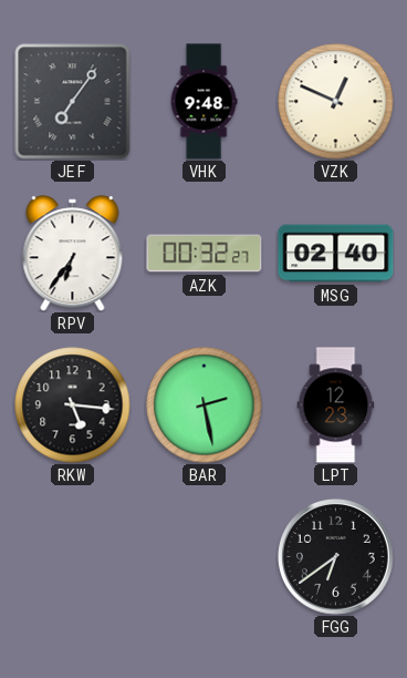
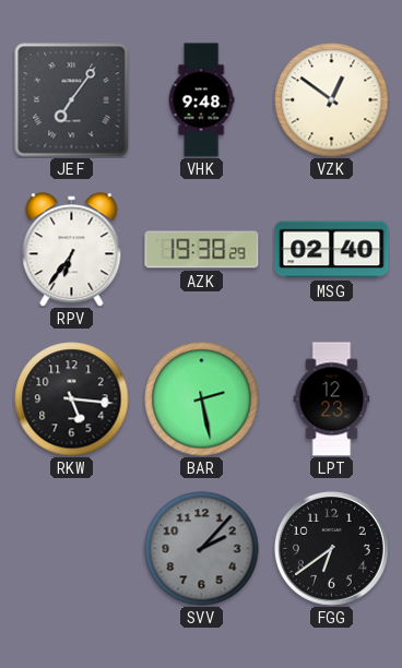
VZK: 12:49 -> 12:51
AZK: 00:32 -> 19:38
SVV: none -> 2:07
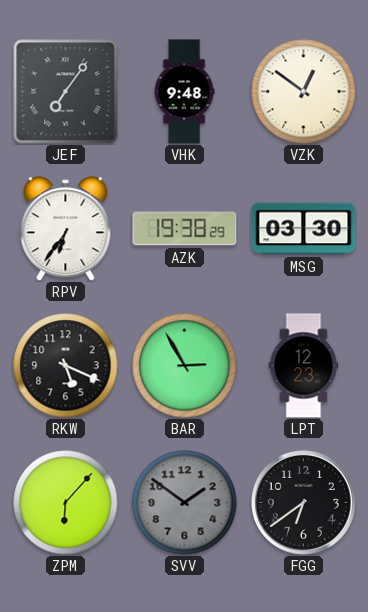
MSG: 02:40 -> 03:30
RKW: 5:16 -> 5:19
BAR: 2:28 -> 2:55
ZPM: none -> 6:07
SVV: 2:07 -> 1:51
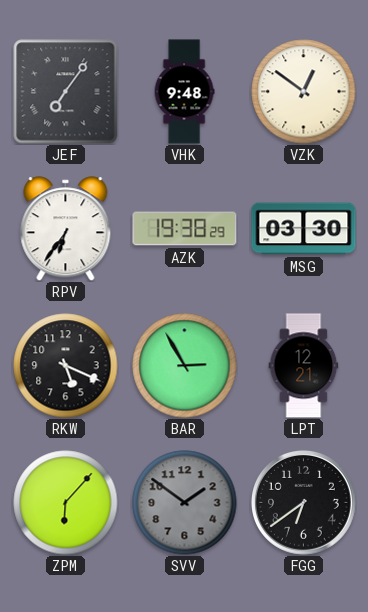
LPT: 12:23 -> 12:21
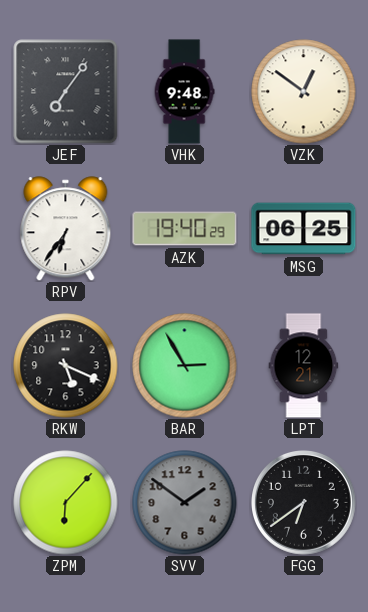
AZK: 19:38 -> 19:40
MSG: 03:30 -> 06:25
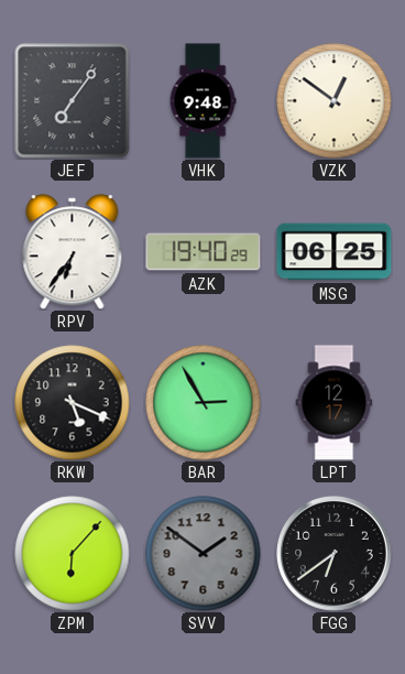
LPT: 12:21 -> 12:17
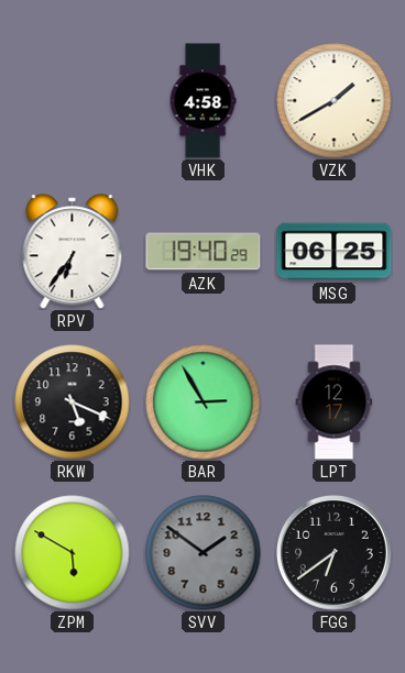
JEF: 7:06 -> none
VHK: 9:48 -> 4:58
VZK: 12:51 -> 1:40
ZPM: 6:07 -> 5:50
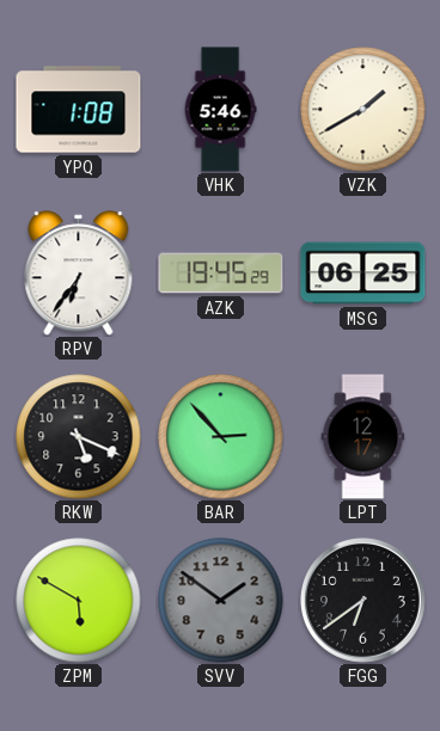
YPQ: none -> 1:08
VHK: 4:58 -> 5:46
AZK: 19:40 -> 19:45
BAR: 2:55 -> 2:53
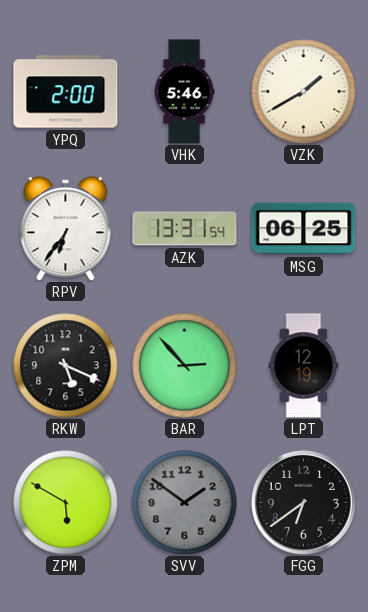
YPQ: 1:08 -> 2:00
AZK: 19:45 -> 13:31
LPT: 12:17 -> 12:19
